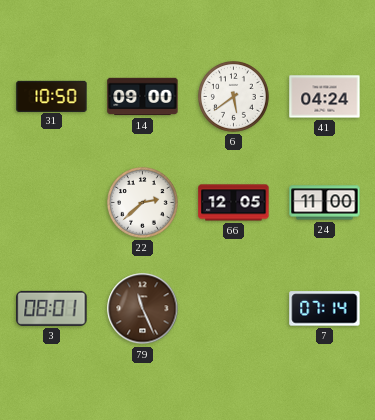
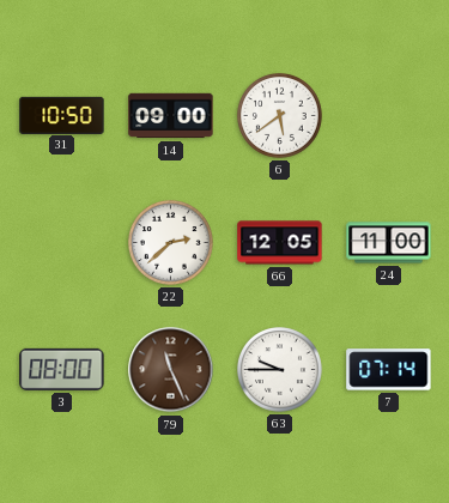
41: 04:24 -> none
3: 08:01 -> 08:00
63: none -> 9:45
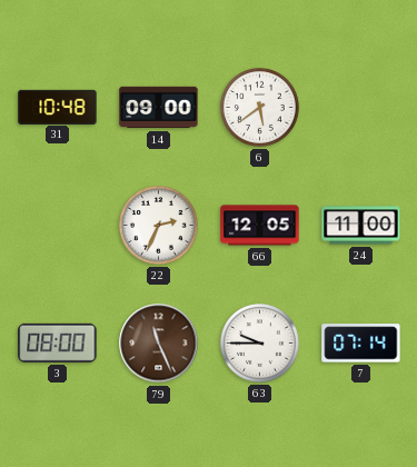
31: 10:50 -> 10:48
22: 2:38 -> 2:34
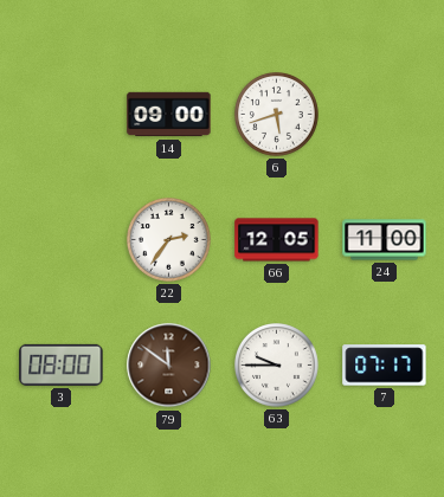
31: 10:48 -> none
6: 5:39 -> 5:42
22: 2:34 -> 2:36
79: 11:26 -> 11:51
7: 07:14 -> 07:17
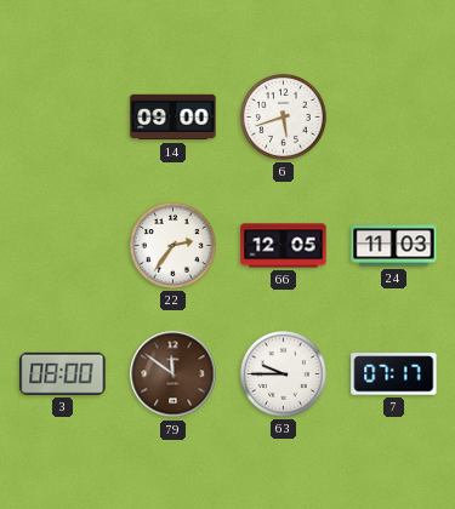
24: 11:00 -> 11:03
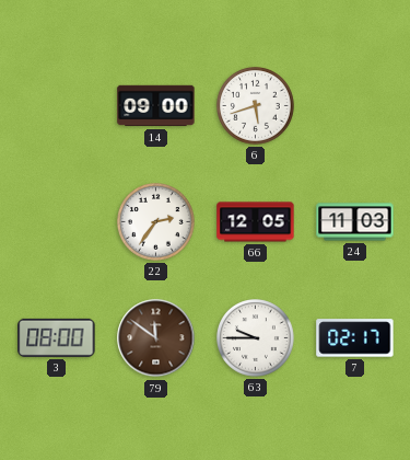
7: 07:17 -> 02:17
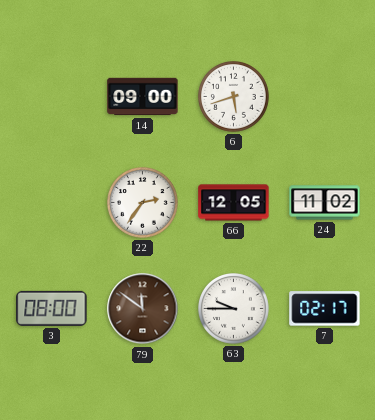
24: 11:03 -> 11:02
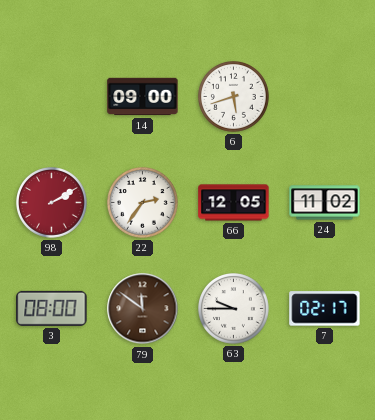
98: none -> 2:10
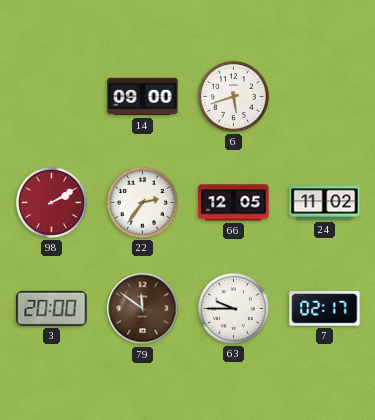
3: 08:00 -> 20:00
